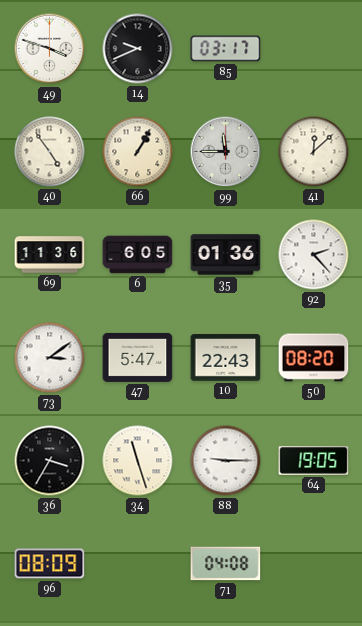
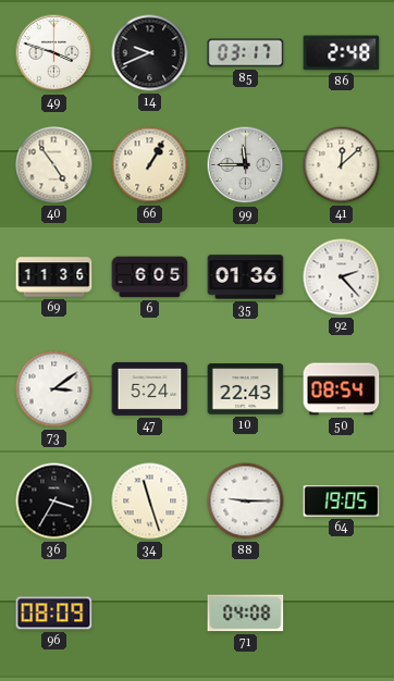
86: none -> 2:48
47: 5:47 -> 5:24
50: 08:20 -> 08:54
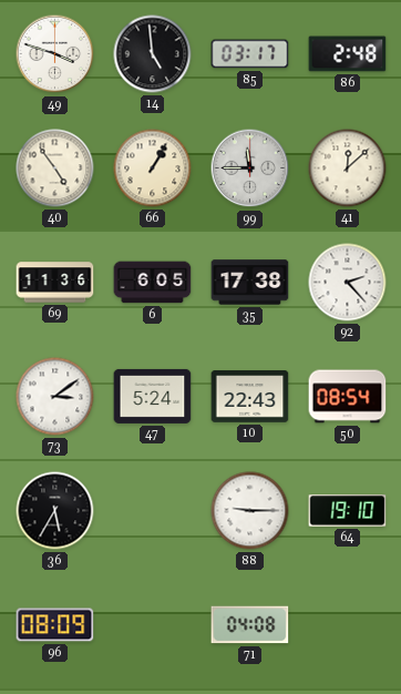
14: 9:41 -> 4:59
35: 01:36 -> 17:38
36: 3:35 -> 5:35
34: 11:27 -> none
64: 19:05 -> 19:10
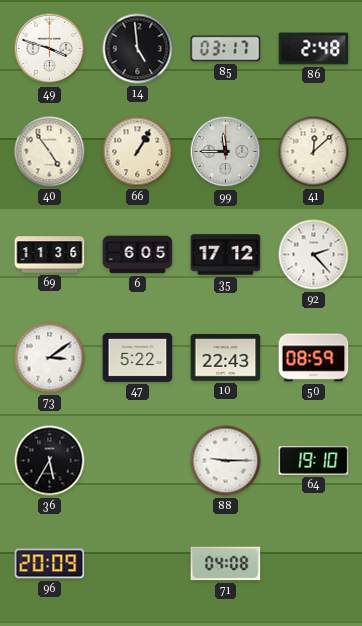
35: 17:38 -> 17:12
47: 5:24 -> 5:22
50: 08:54 -> 08:59
96: 08:09 -> 20:09
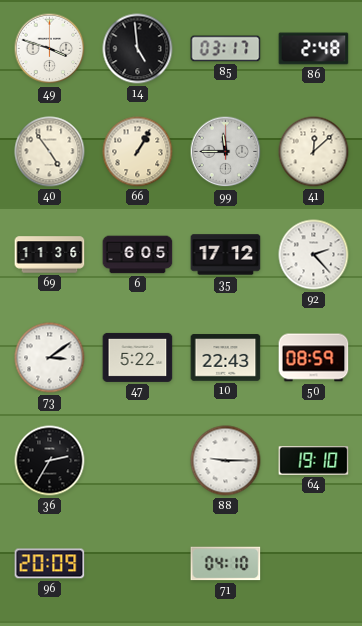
36: 5:35 -> 2:35
71: 04:08 -> 04:10
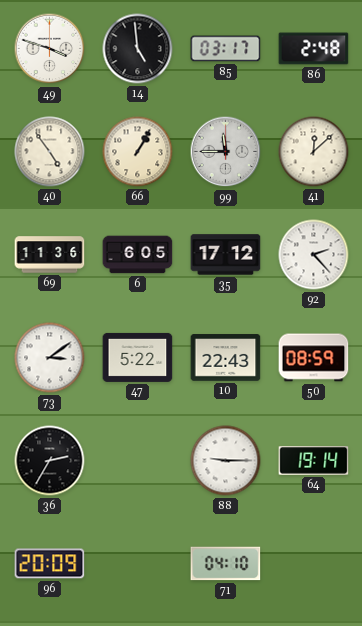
64: 19:10 -> 19:14
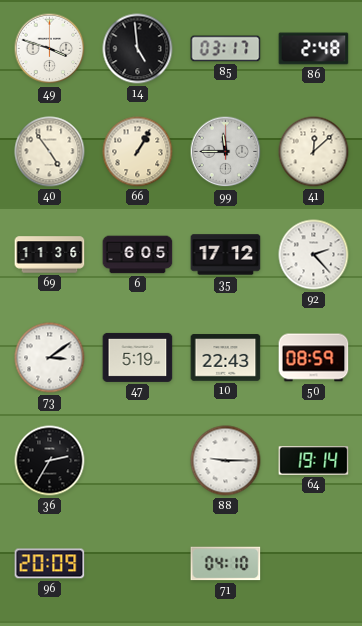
47: 5:22 -> 5:19
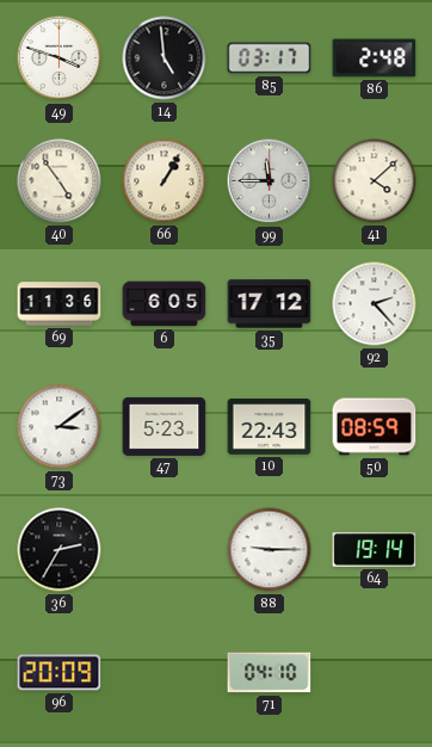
41: 12:08 -> 4:08
47: 5:19 -> 5:23
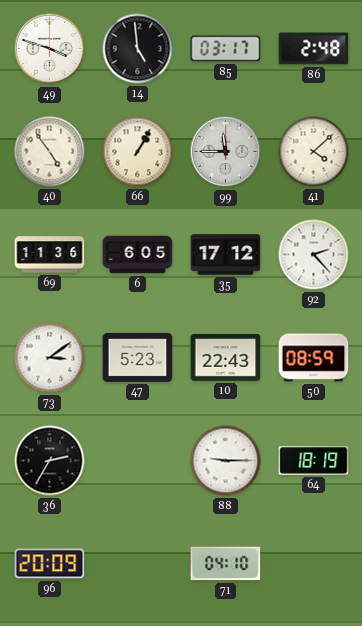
64: 19:14 -> 18:19
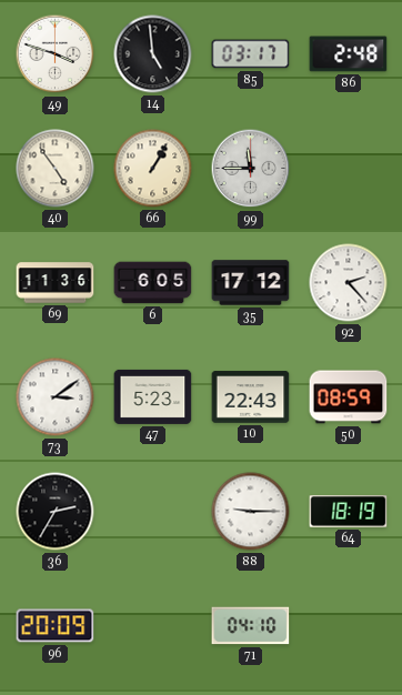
41: 4:08 -> none
